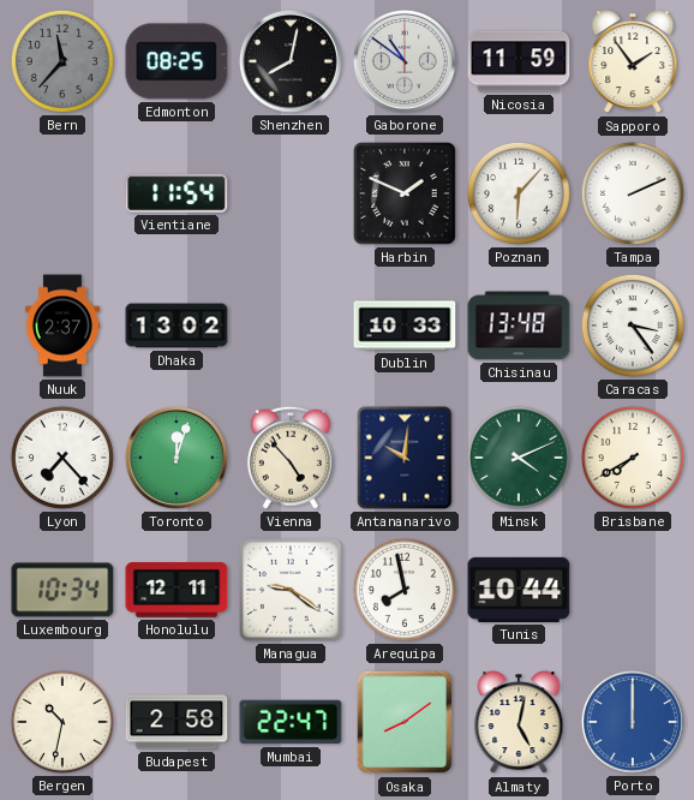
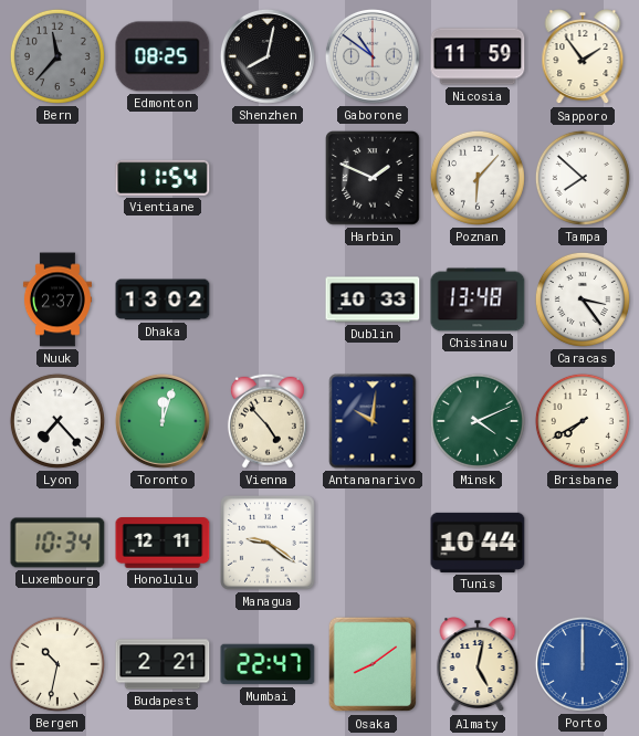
Tampa: 2:11 -> 7:52
Arequipa: 7:58 -> none
Budapest: 2:58 -> 2:21
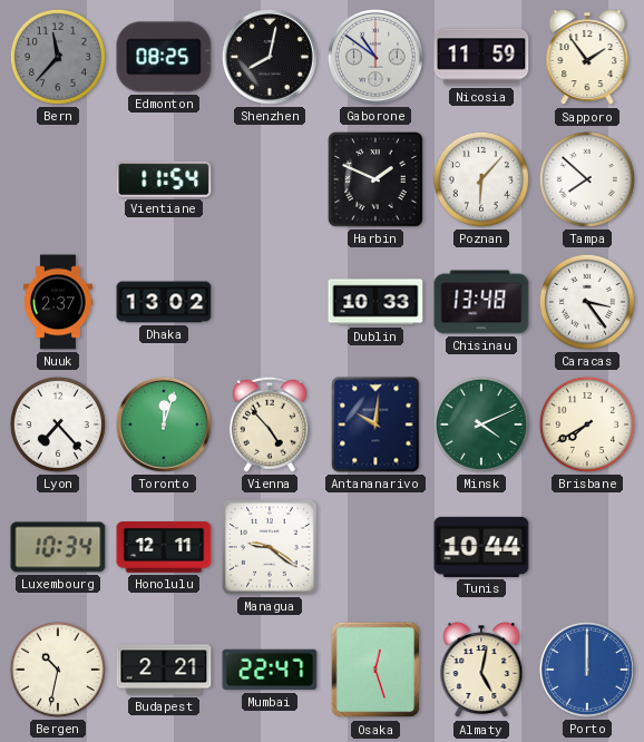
Osaka: 8:09 -> 12:27
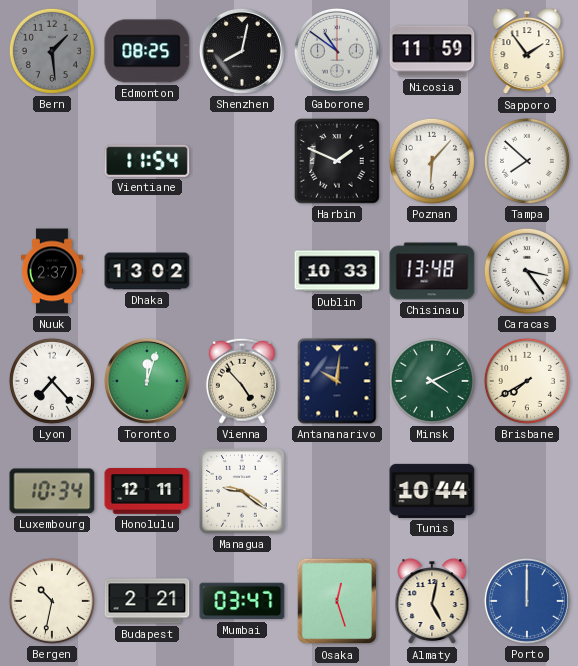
Bern: 11:37 -> 1:29
Mumbai: 22:47 -> 03:47
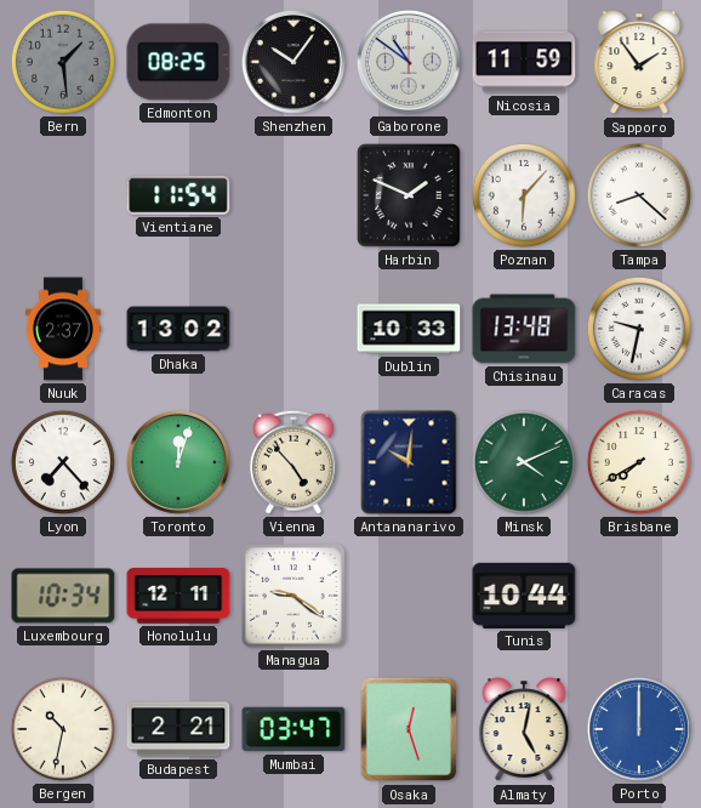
Shenzhen: 8:02 -> 10:06
Tampa: 7:52 -> 8:22
Caracas: 3:24 -> 9:32
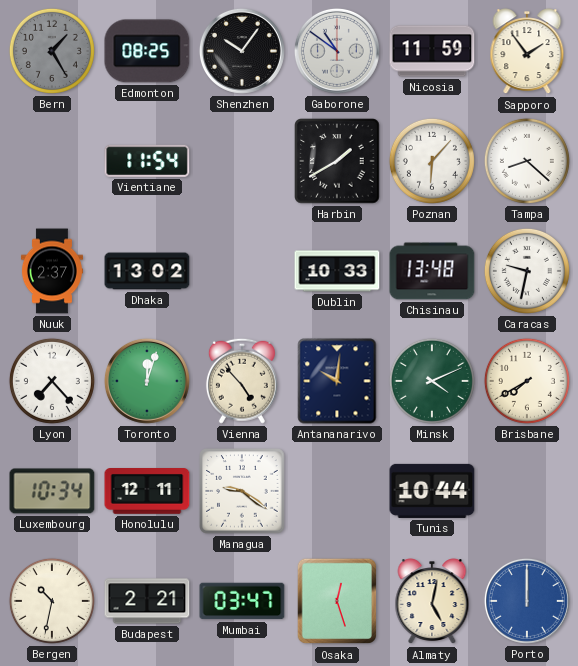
Bern: 1:29 -> 1:25
Harbin: 1:49 -> 1:40
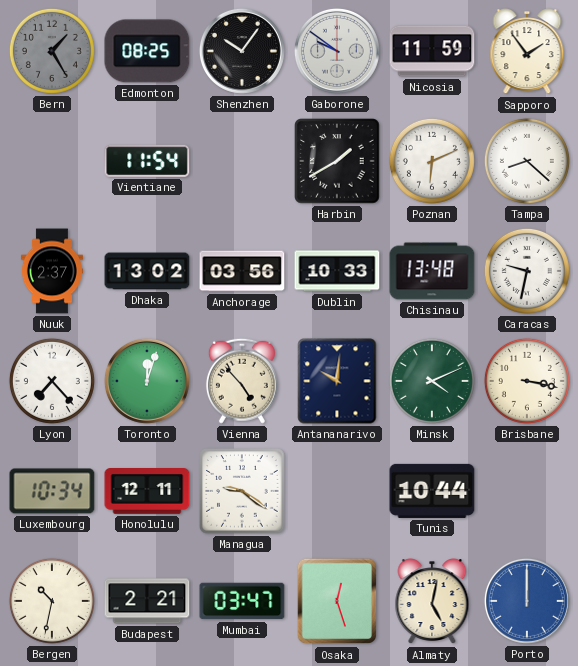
Gaborone: 10:51 -> 9:51
Poznan: 6:07 -> 6:11
Anchorage: none -> 03:56
Brisbane: 7:40 -> 3:17
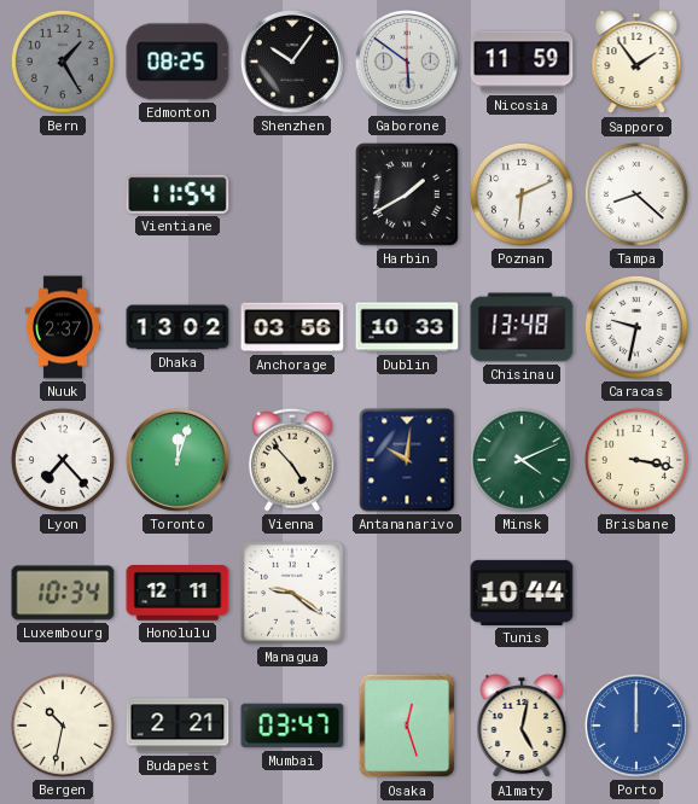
Gaborone: 9:51 -> 5:51
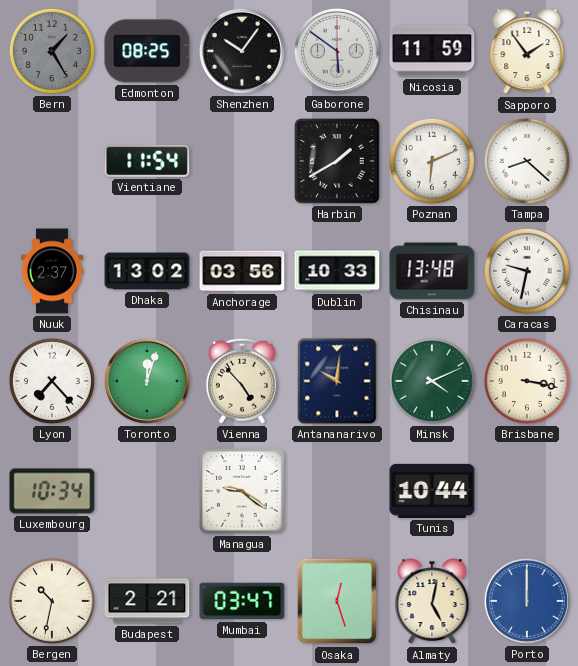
Honolulu: 12:11 -> none
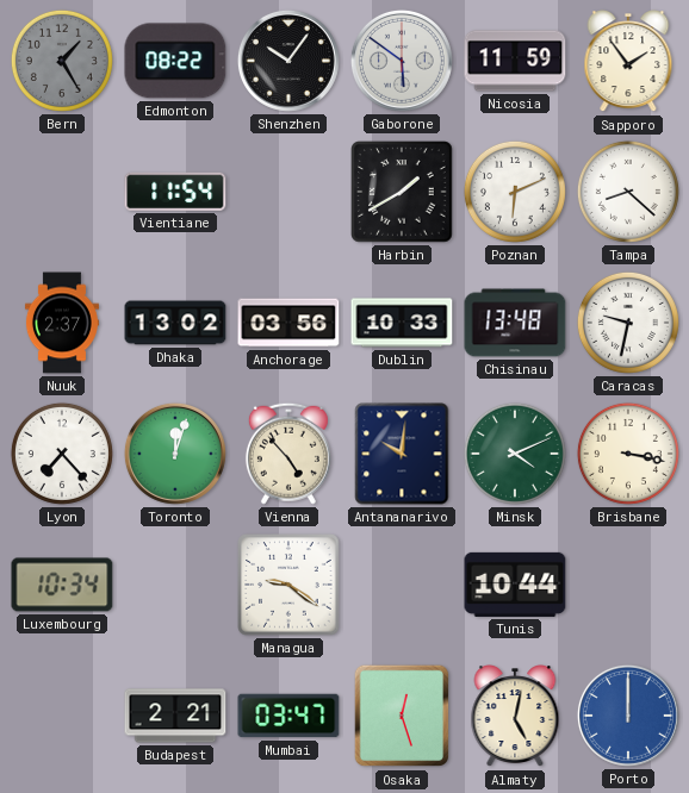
Edmonton: 08:25 -> 08:22
Bergen: 10:32 -> none
